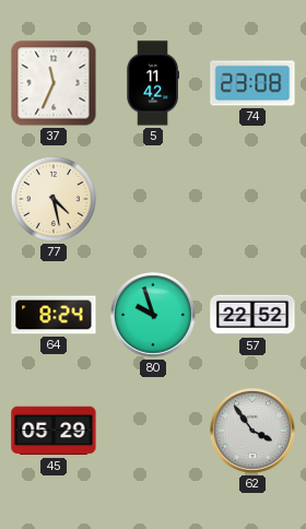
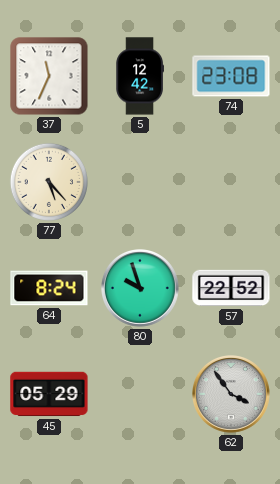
5: 11:42 -> 12:42
77: 4:28 -> 5:23
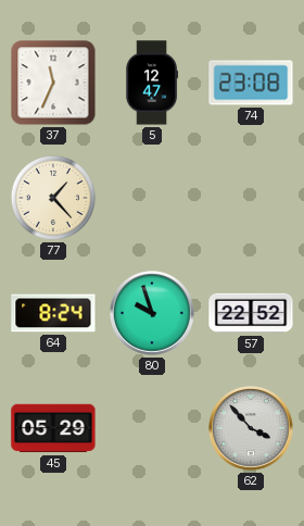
5: 12:42 -> 12:47
77: 5:23 -> 1:23
62: 3:54 -> 3:53
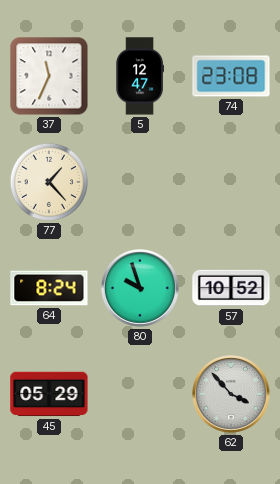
57: 22:52 -> 10:52
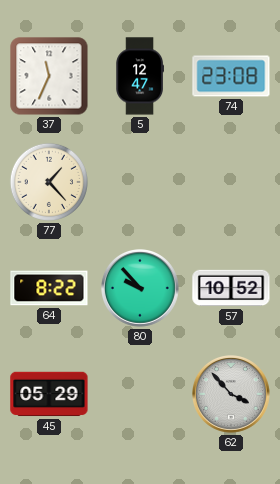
64: 8:24 -> 8:22
80: 9:57 -> 9:53
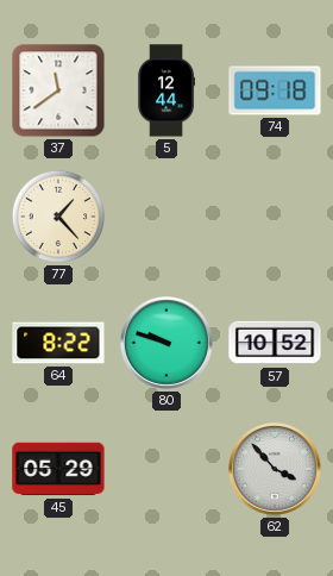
37: 11:34 -> 11:39
5: 12:47 -> 12:44
74: 23:08 -> 09:18
80: 9:53 -> 9:48
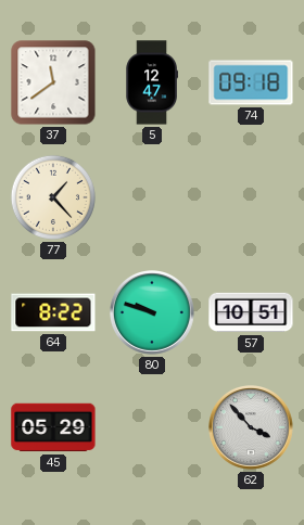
5: 12:44 -> 12:47
57: 10:52 -> 10:51
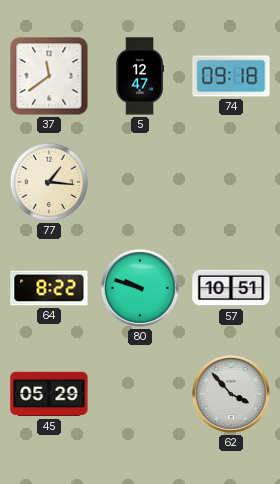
77: 1:23 -> 1:16
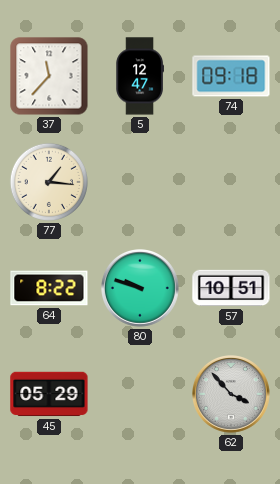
37: 11:39 -> 11:37
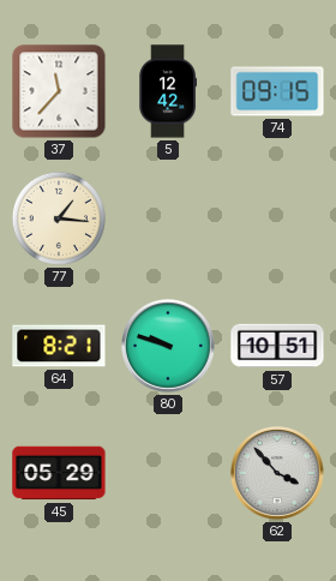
5: 12:47 -> 12:42
74: 09:18 -> 09:15
64: 8:22 -> 8:21
